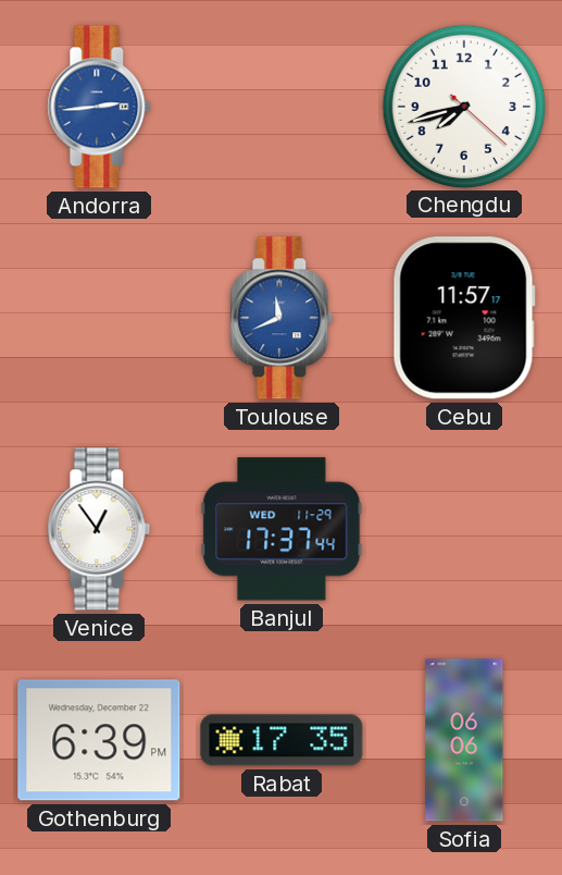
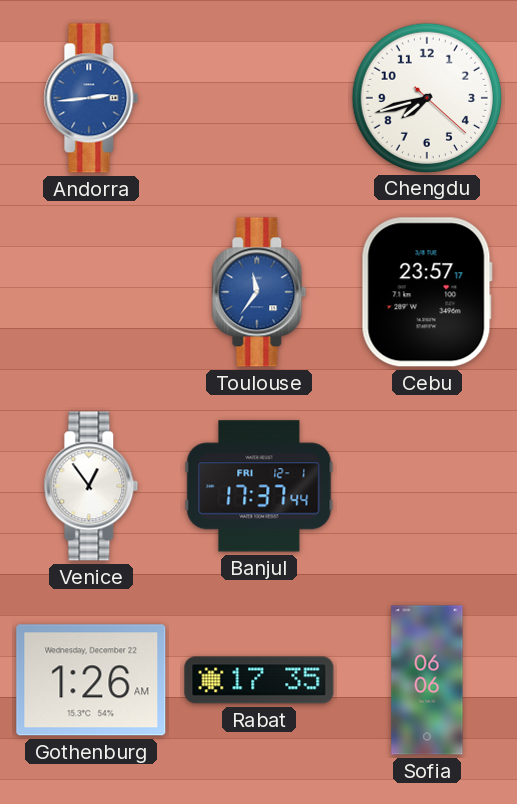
Toulouse: 11:41 -> 11:36
Cebu: 11:57 -> 23:57
Banjul date: WED 11-29 -> FRI 12-1
Gothenburg: 6:39 -> 1:26
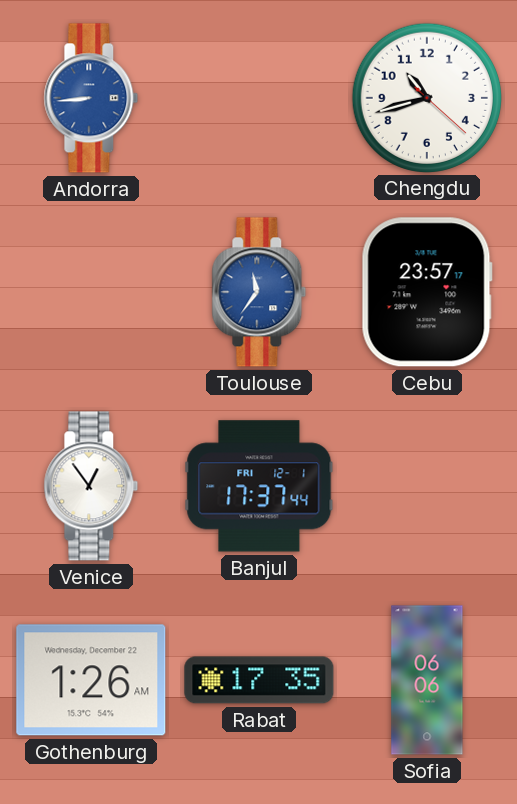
Andorra: 2:44 -> 8:44
Chengdu: 7:42 -> 10:42
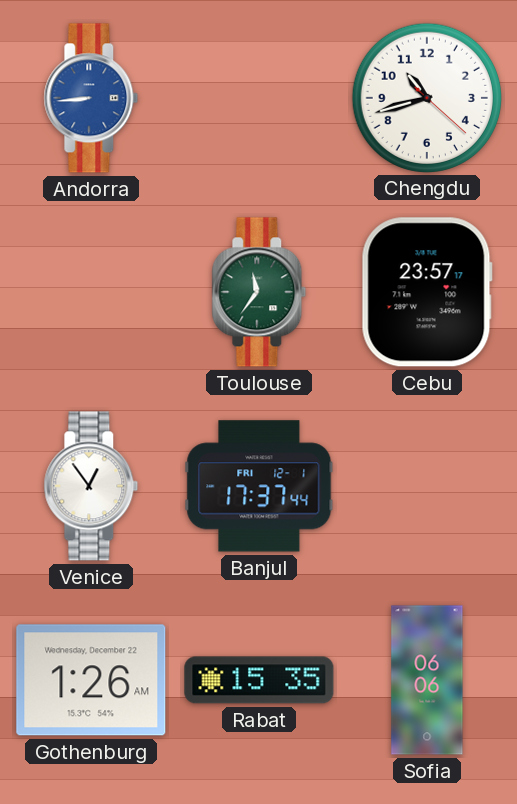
Toulouse dial: blue -> green
Rabat: 17:35 -> 15:35
